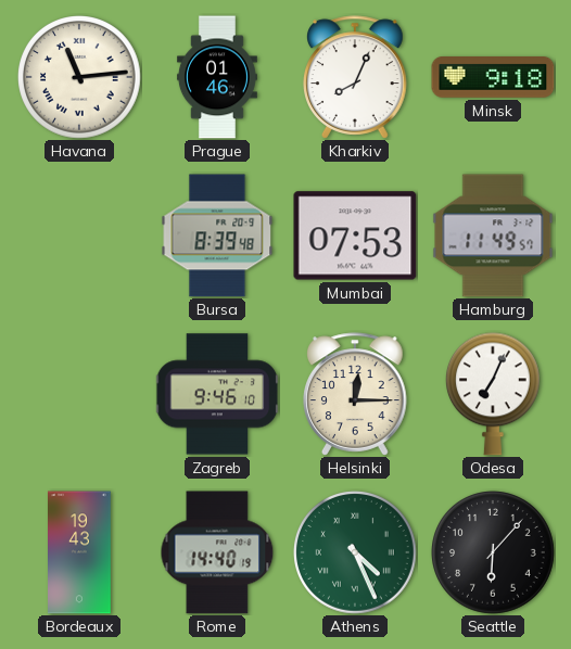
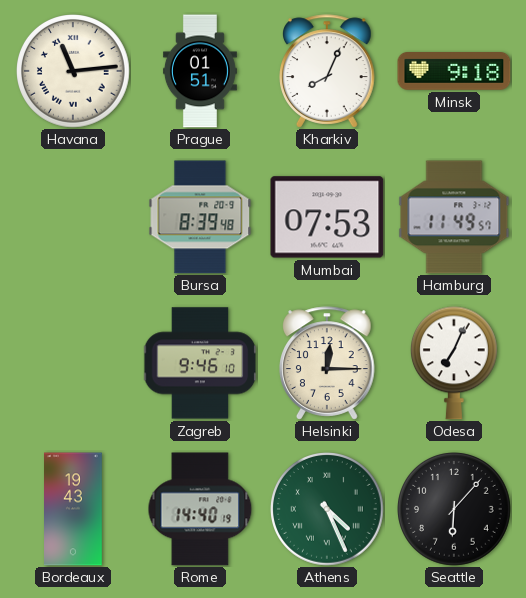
Prague: 01:46 -> 01:51
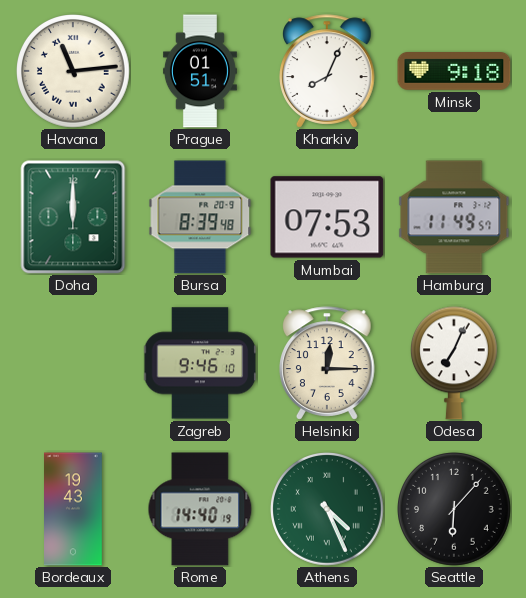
Doha: none -> 12:00
